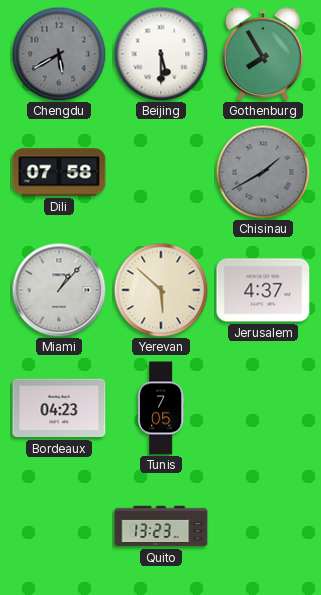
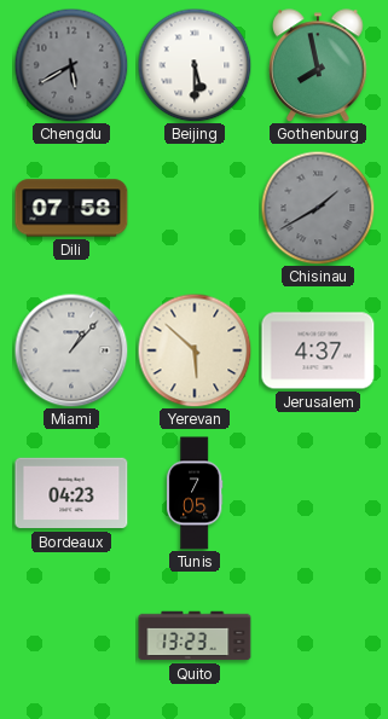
Gothenburg: 7:55 -> 7:58
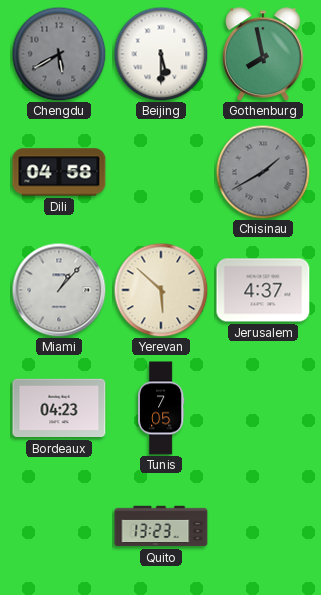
Dili: 07:58 -> 04:58
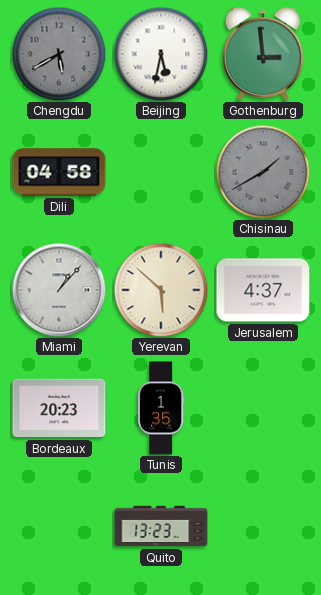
Beijing: 5:30 -> 5:32
Gothenburg: 7:58 -> 2:59
Bordeaux: 04:23 -> 20:23
Tunis: 7:05 -> 1:35
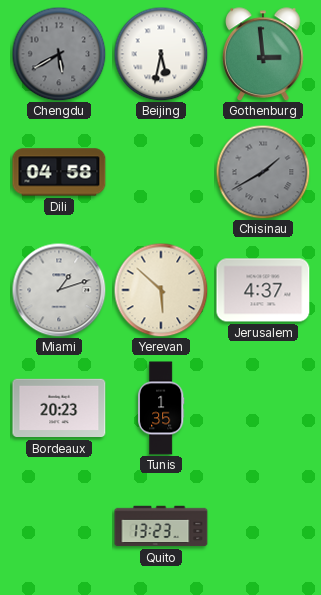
Miami: 1:07 -> 1:12
